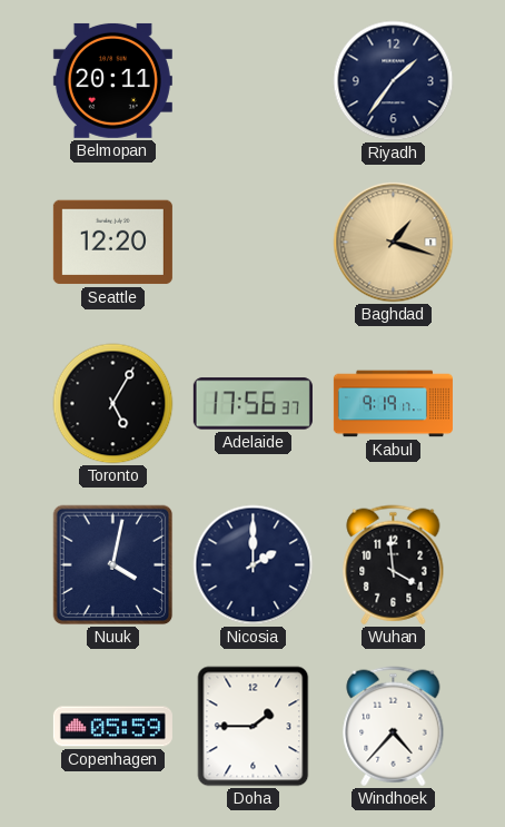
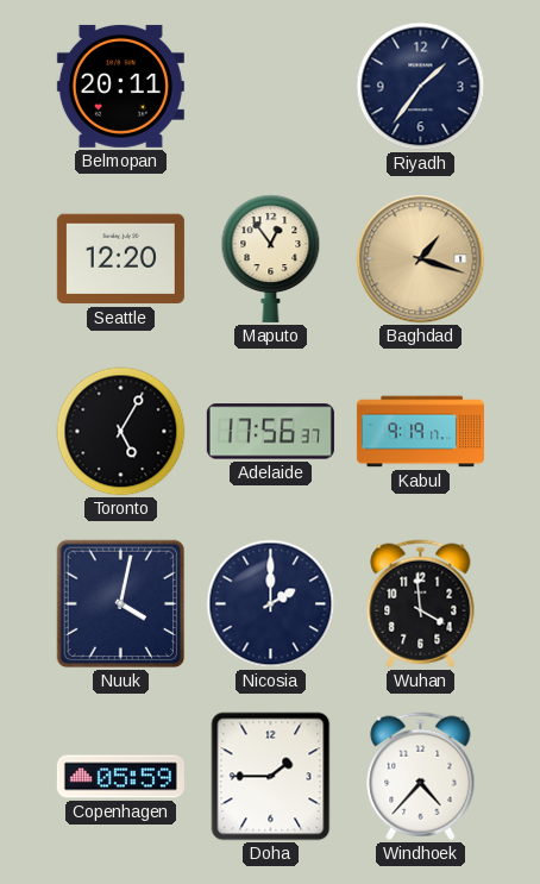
Maputo: none -> 12:54
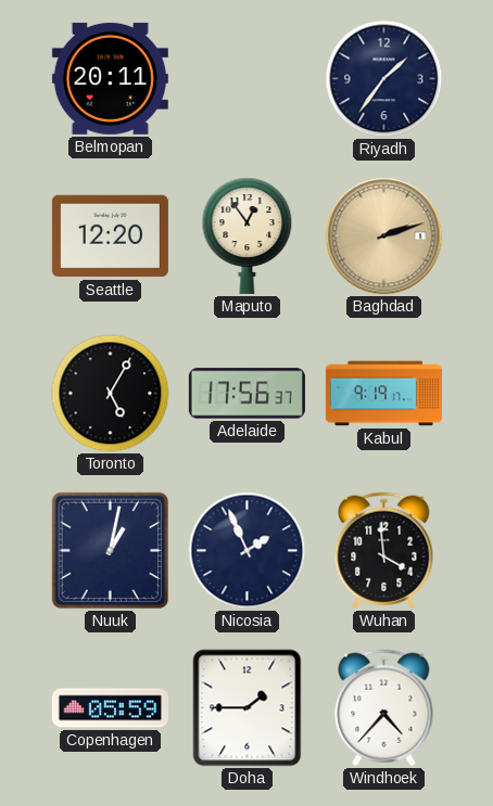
Baghdad: 1:18 -> 2:12
Nuuk: 4:02 -> 1:02
Nicosia: 2:00 -> 1:56
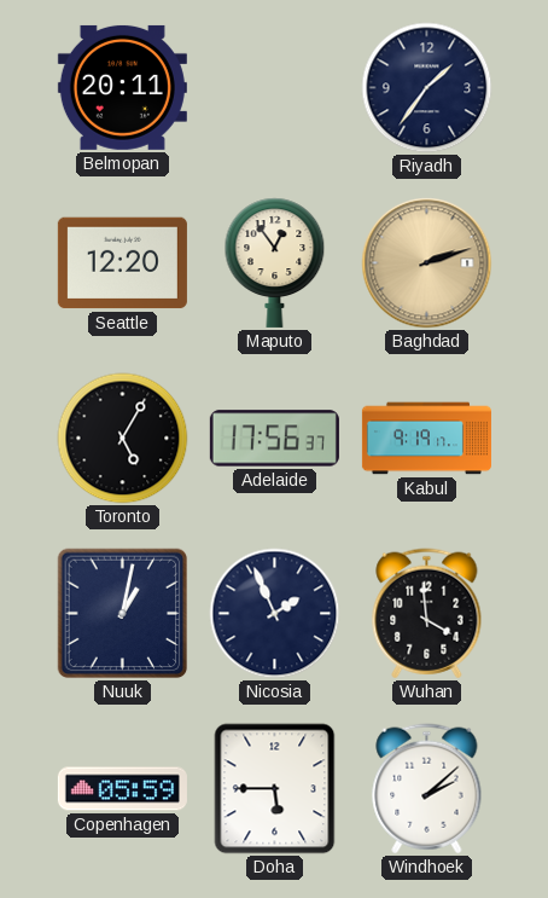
Doha: 1:45 -> 5:45
Windhoek: 4:37 -> 2:08
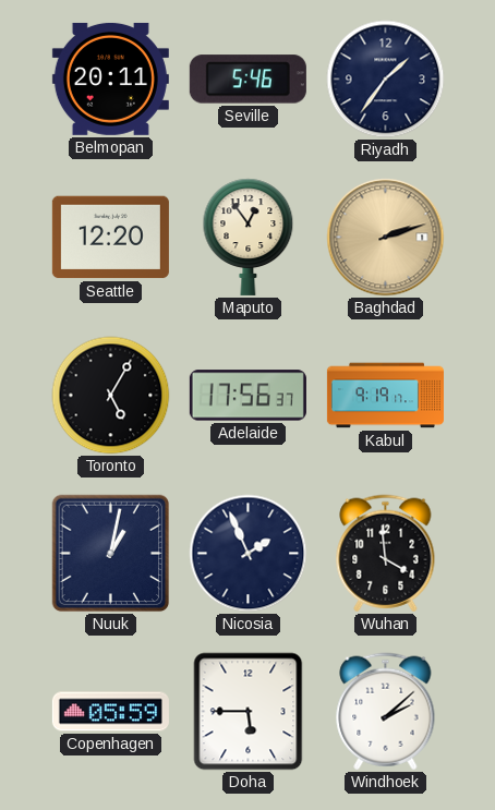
Seville: none -> 5:46
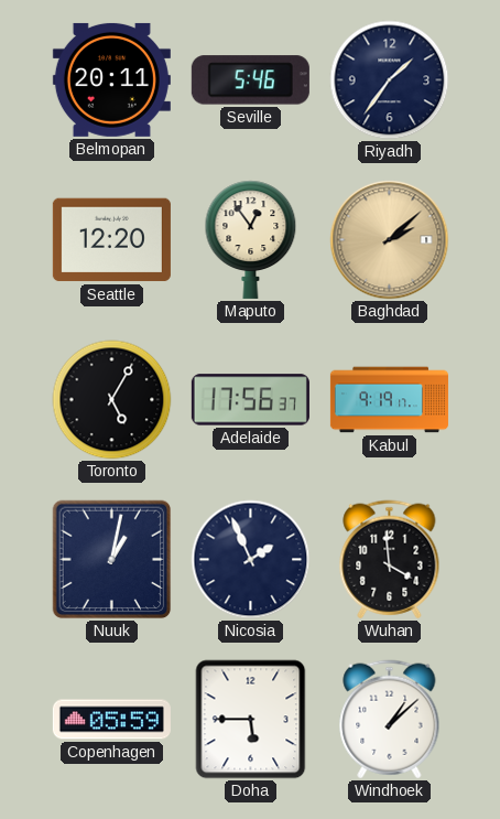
Baghdad: 2:12 -> 2:08
Windhoek: 2:08 -> 1:08
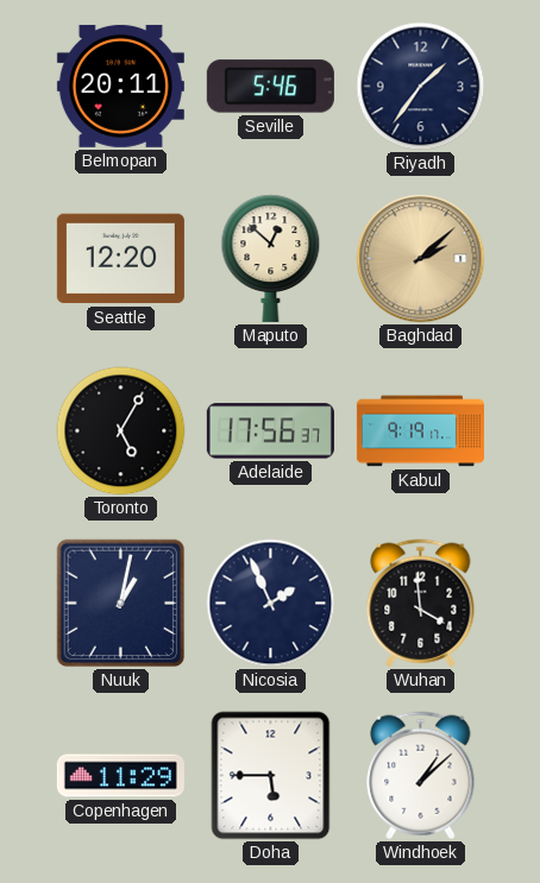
Maputo: 12:54 -> 12:52
Copenhagen: 05:59 -> 11:29
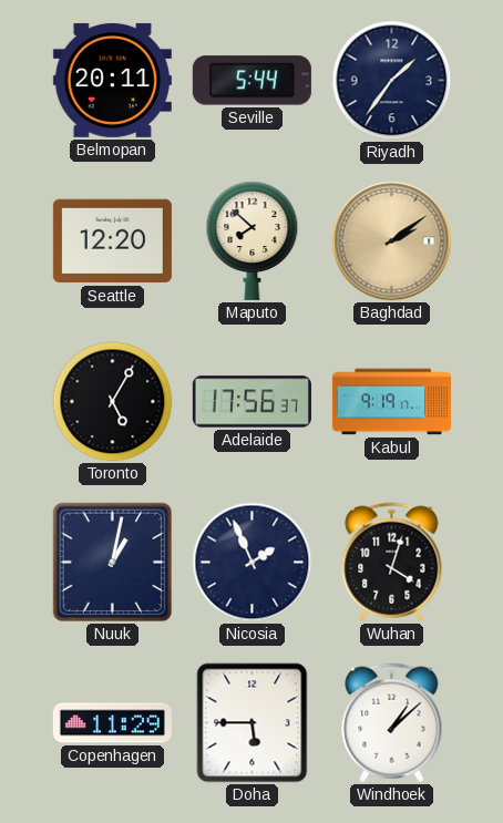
Seville: 5:46 -> 5:44
Maputo: 12:52 -> 7:52
Baghdad: 2:08 -> 2:09
Wuhan: 3:59 -> 4:03
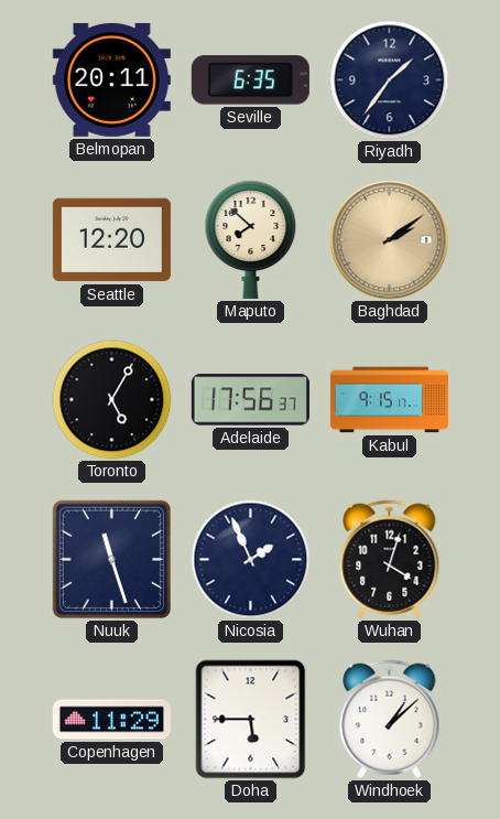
Seville: 5:44 -> 6:35
Kabul: 9:19 -> 9:15
Nuuk: 1:02 -> 11:27
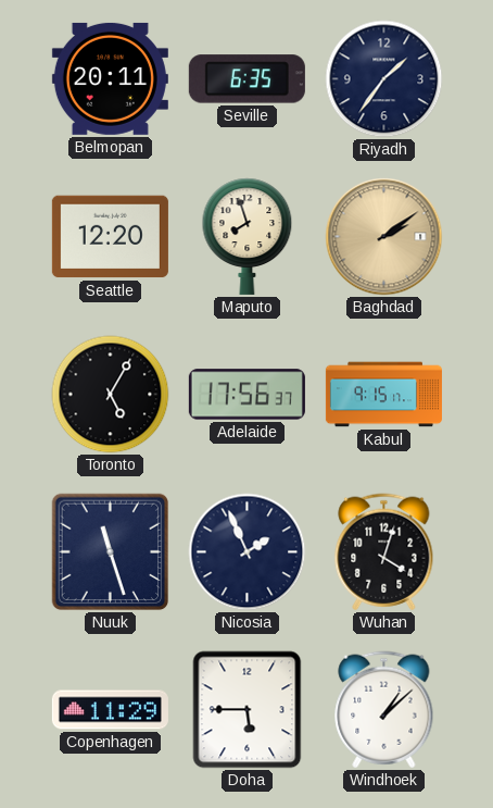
Maputo: 7:52 -> 7:57
